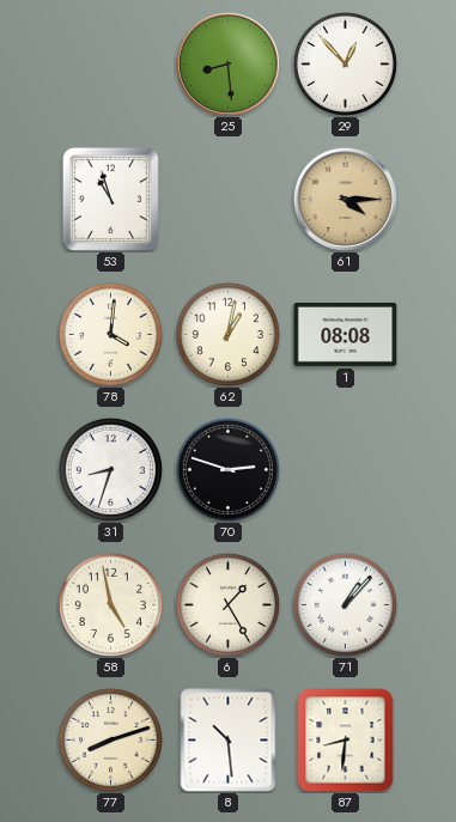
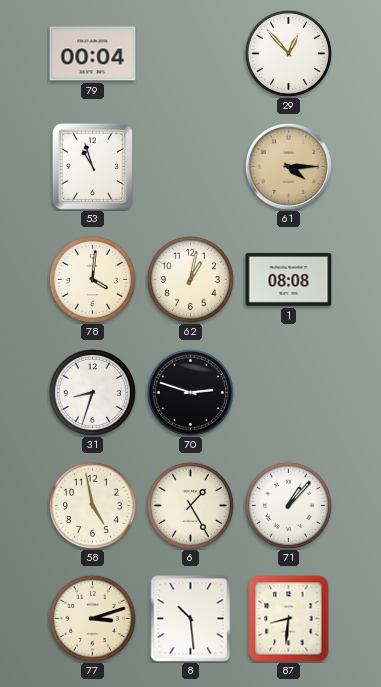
79: none -> 00:04
25: 8:29 -> none
77: 8:12 -> 3:12
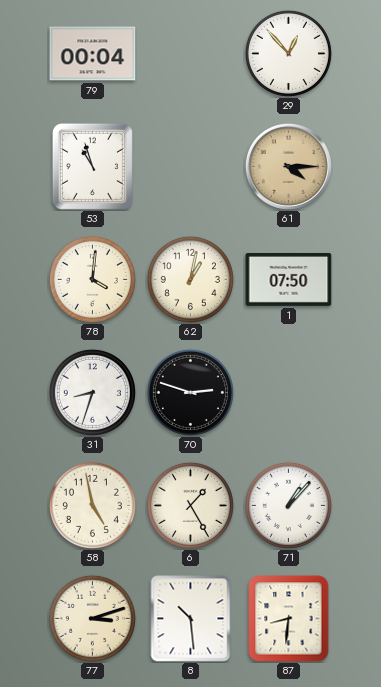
1: 08:08 -> 07:50
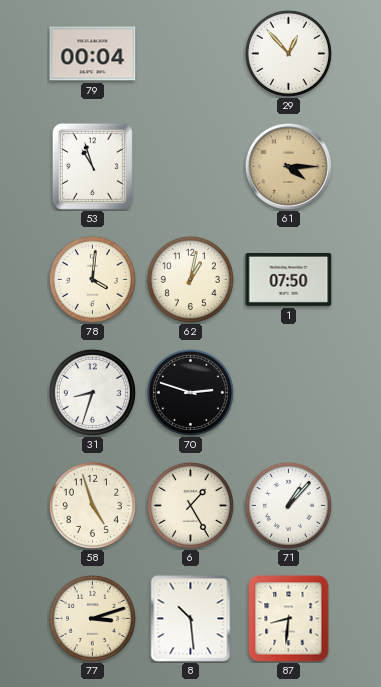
58: 4:58 -> 4:57
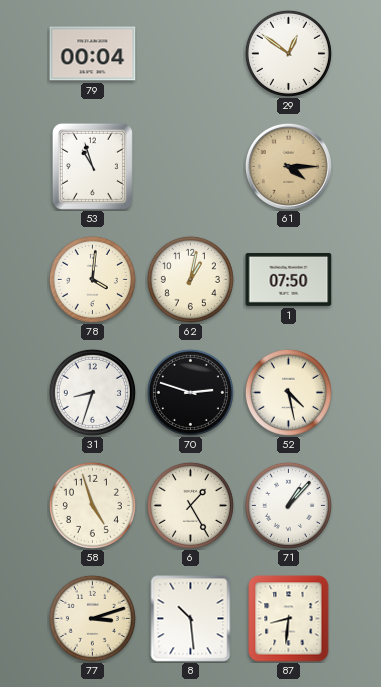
29: 12:53 -> 12:51
52: none -> 4:28
